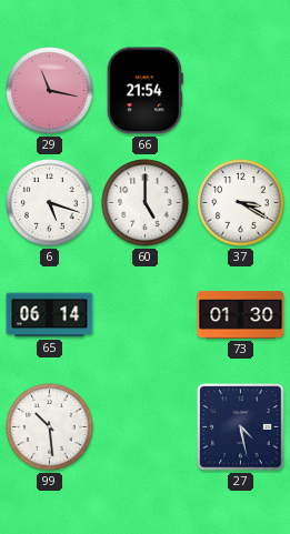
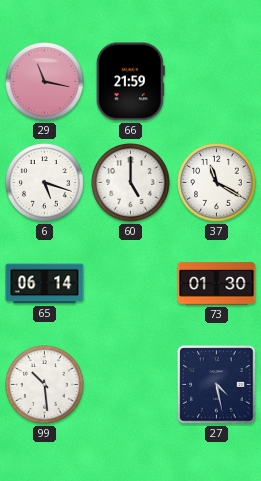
66: 21:54 -> 21:59
37: 3:20 -> 11:20
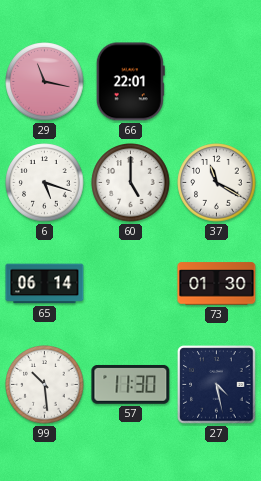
66: 21:59 -> 22:01
57: none -> 11:30
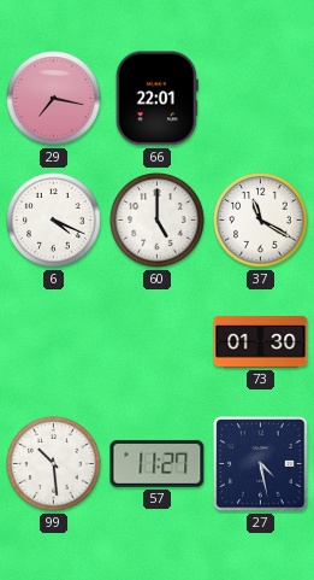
29: 11:17 -> 7:17
6: 5:18 -> 4:19
65: 06:14 -> none
57: 11:30 -> 11:27
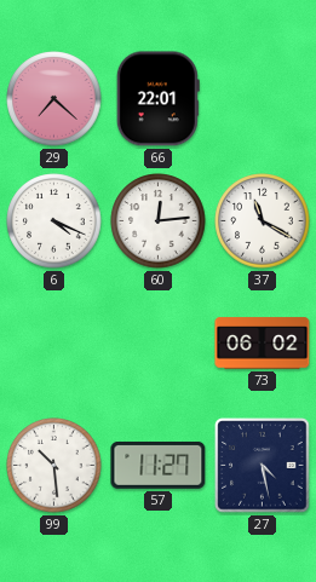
29: 7:17 -> 7:22
60: 5:00 -> 12:14
73: 01:30 -> 06:02
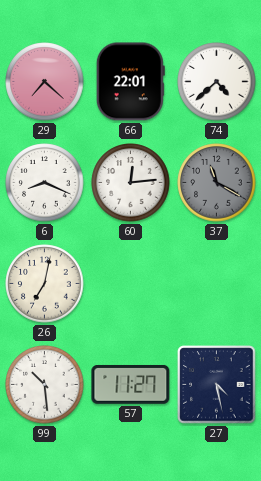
74: none -> 4:38
6: 4:19 -> 8:19
37 dial: white -> grey
26: none -> 7:02
73: 06:02 -> none
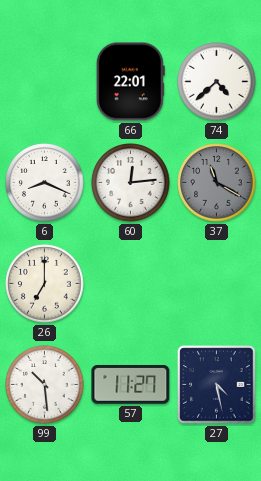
29: 7:22 -> none
26: 7:02 -> 7:00
